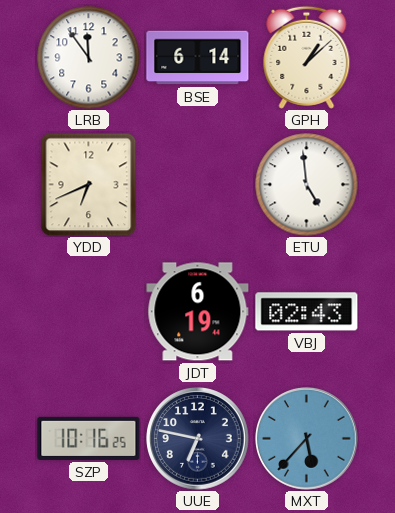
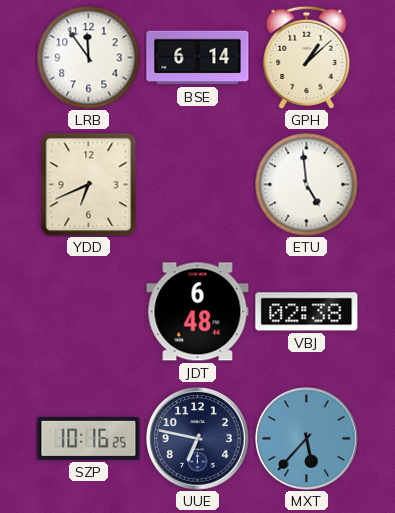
JDT: 6:19 -> 6:48
VBJ: 02:43 -> 02:38
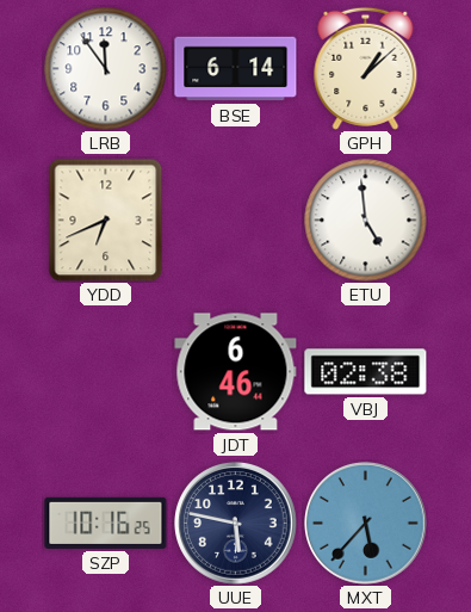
JDT: 6:48 -> 6:46
UUE: 6:47 -> 5:47
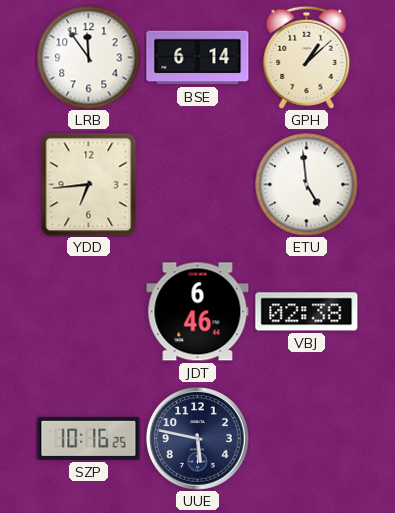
YDD: 6:41 -> 6:44
MXT: 5:37 -> none
